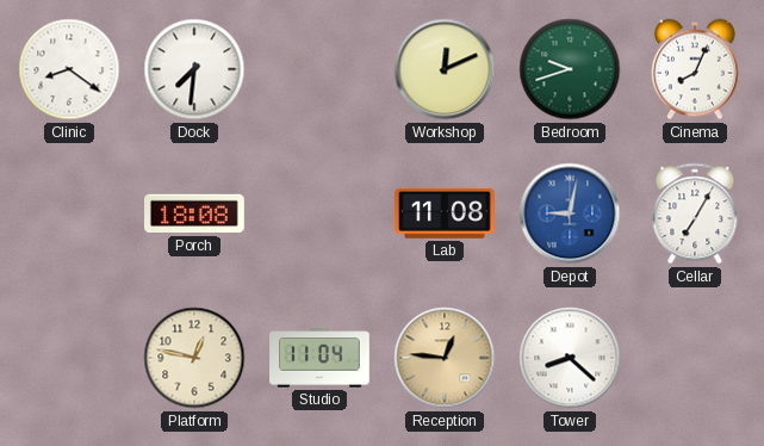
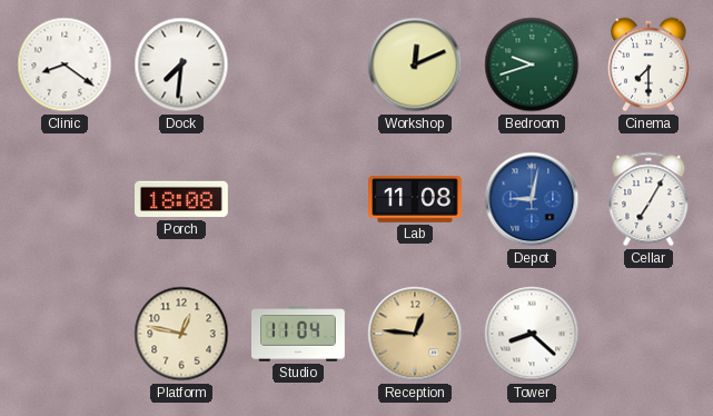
Cinema: 8:04 -> 7:30
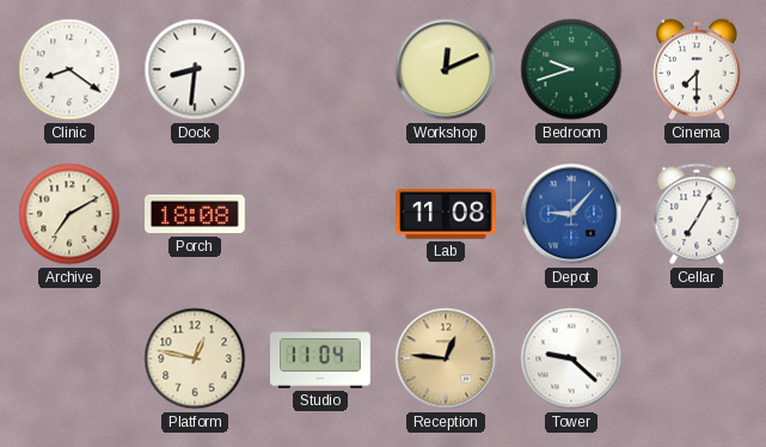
Dock: 7:31 -> 8:31
Archive: none -> 7:10
Depot: 9:02 -> 9:07
Tower: 8:22 -> 9:22
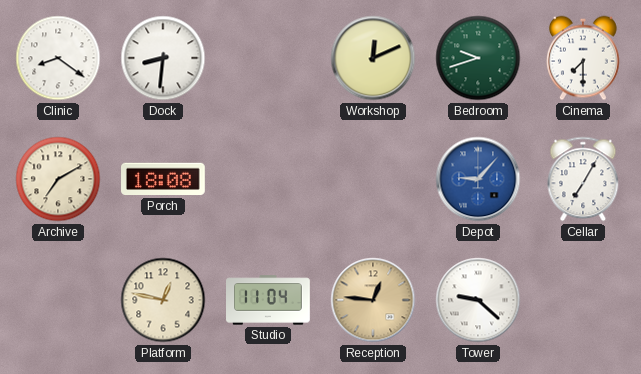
Lab: 11:08 -> none
